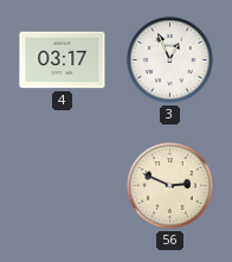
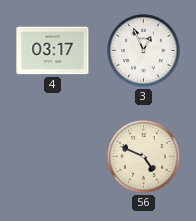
56: 2:49 -> 4:49
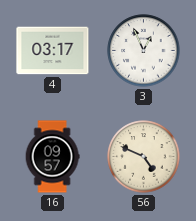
16: none -> 09:57
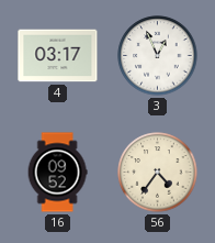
16: 09:57 -> 09:52
56: 4:49 -> 4:36
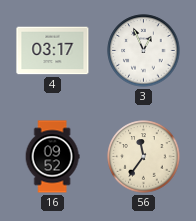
56: 4:36 -> 11:36
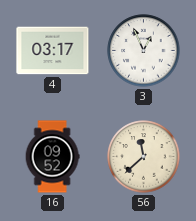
56: 11:36 -> 11:38
